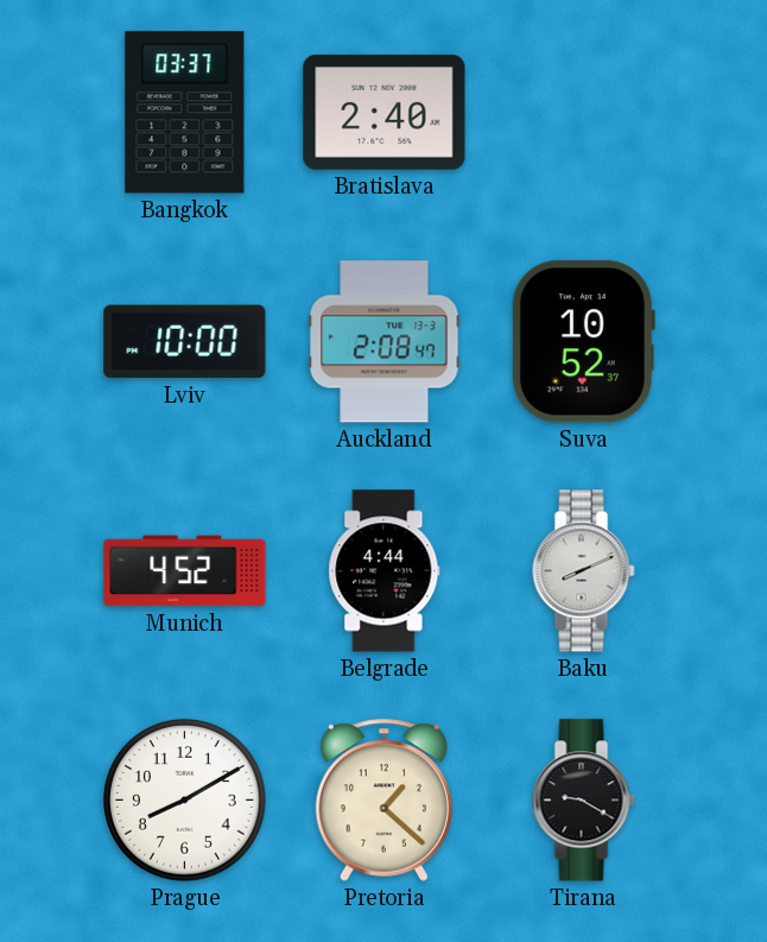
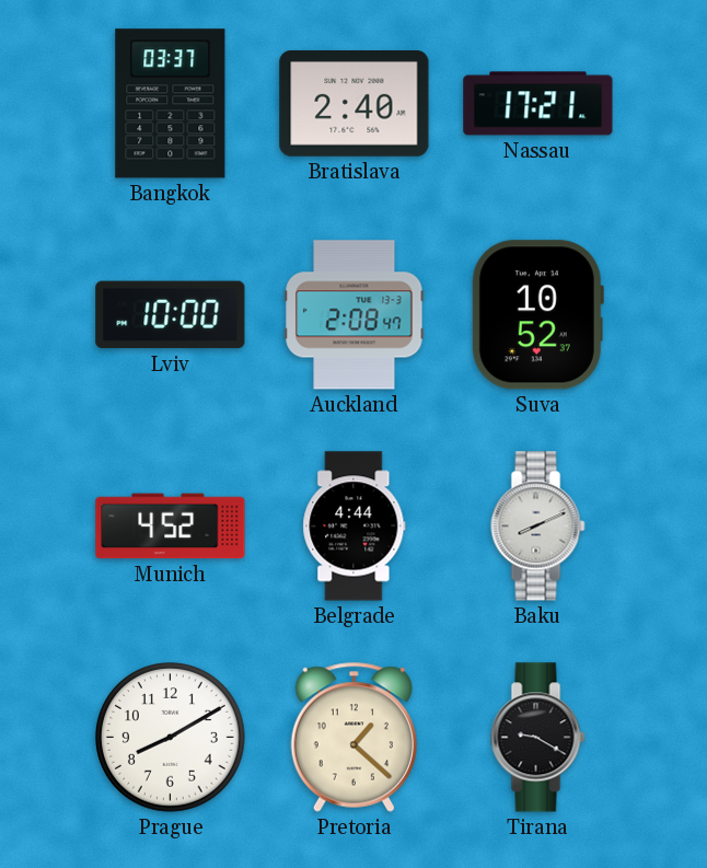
Nassau: none -> 17:21
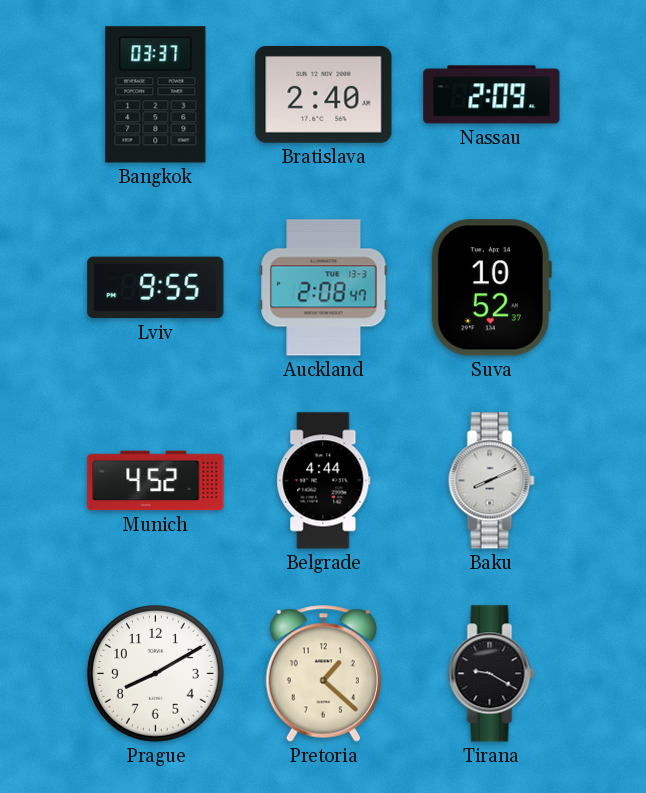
Nassau: 17:21 -> 2:09
Lviv: 10:00 -> 9:55
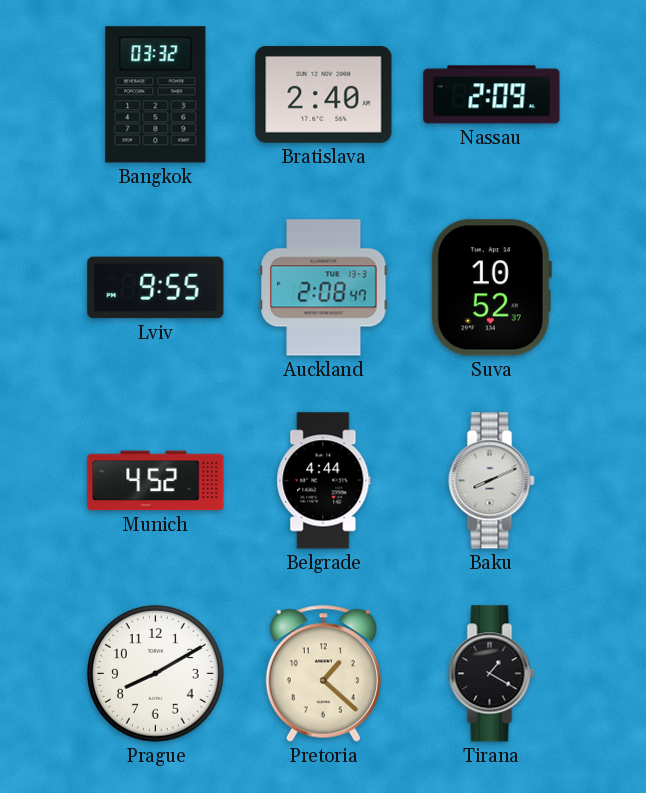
Bangkok: 03:37 -> 03:32
Tirana: 9:20 -> 1:20
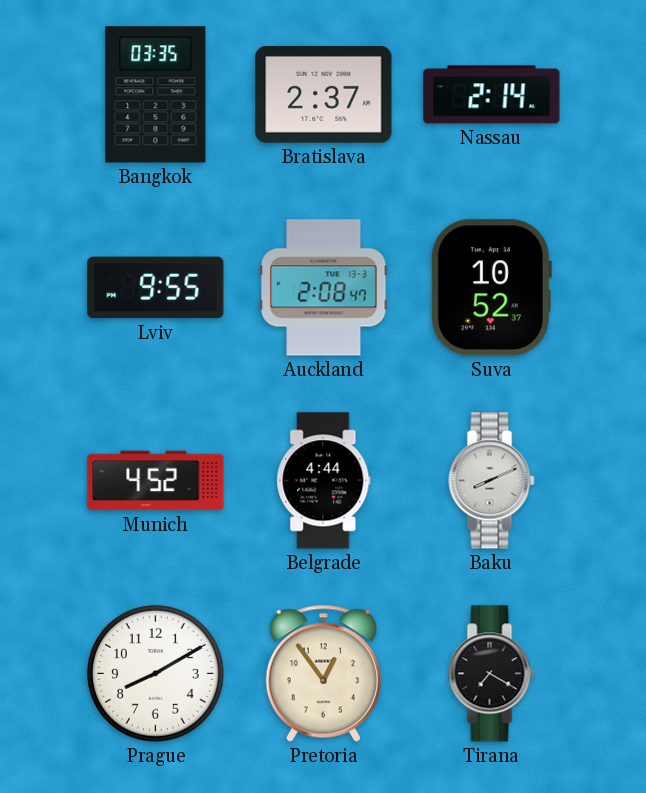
Bangkok: 03:32 -> 03:35
Bratislava: 2:40 -> 2:37
Nassau: 2:09 -> 2:14
Pretoria: 1:22 -> 12:54
Tirana: 1:20 -> 7:20
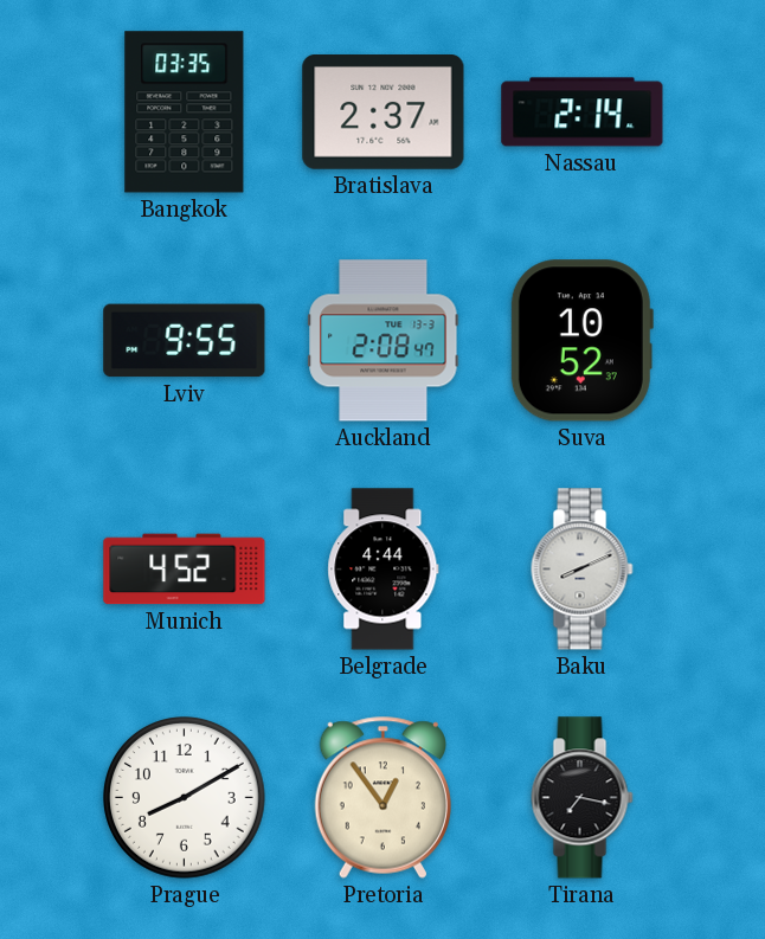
Tirana: 7:20 -> 7:17
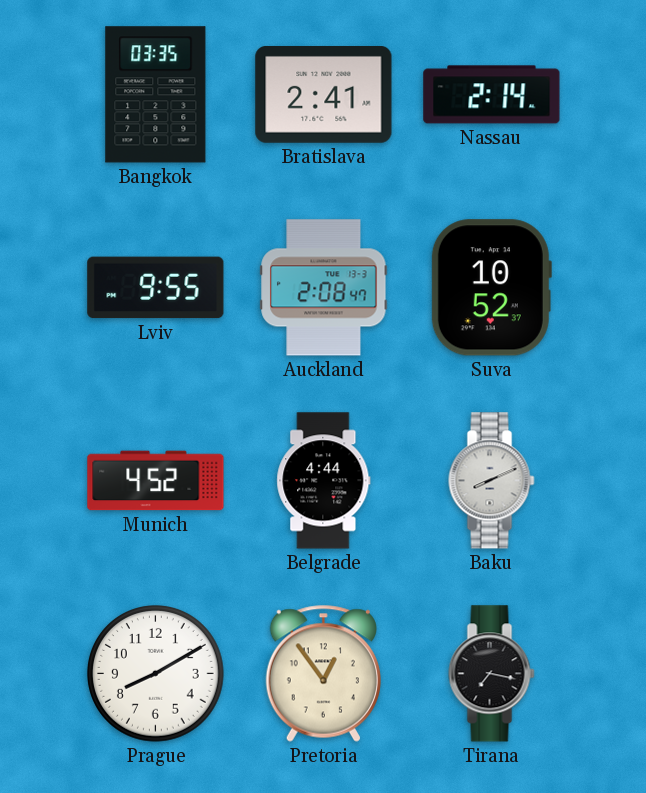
Bratislava: 2:37 -> 2:41
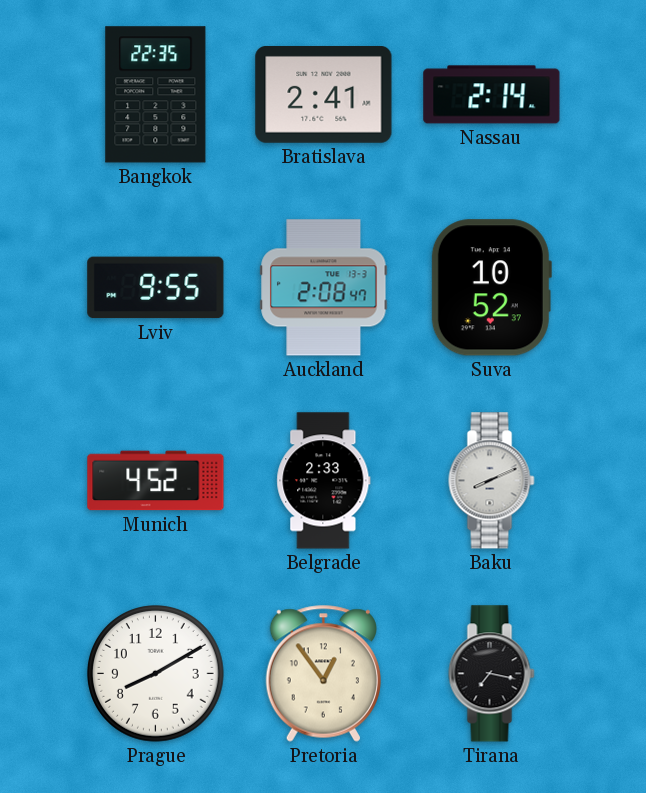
Bangkok: 03:35 -> 22:35
Belgrade: 4:44 -> 2:33
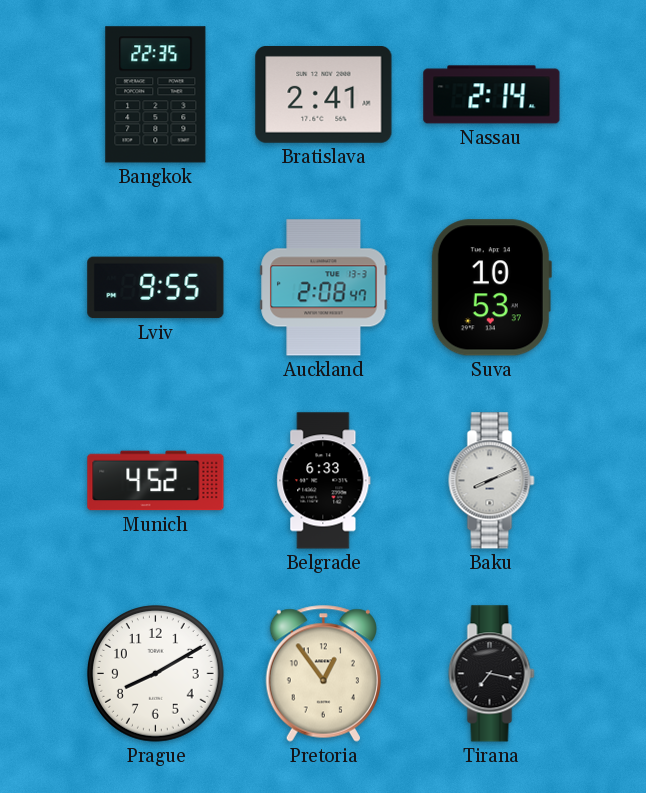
Suva: 10:52 -> 10:53
Belgrade: 2:33 -> 6:33
